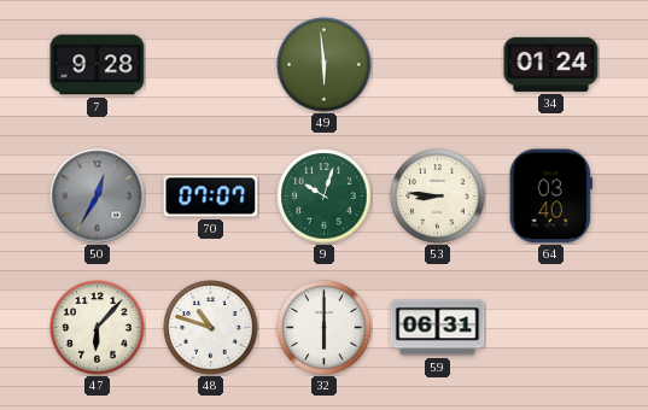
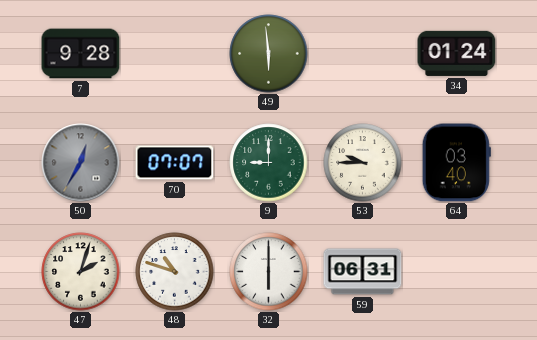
9: 10:03 -> 9:00
53: 8:46 -> 9:45
47: 6:07 -> 2:03
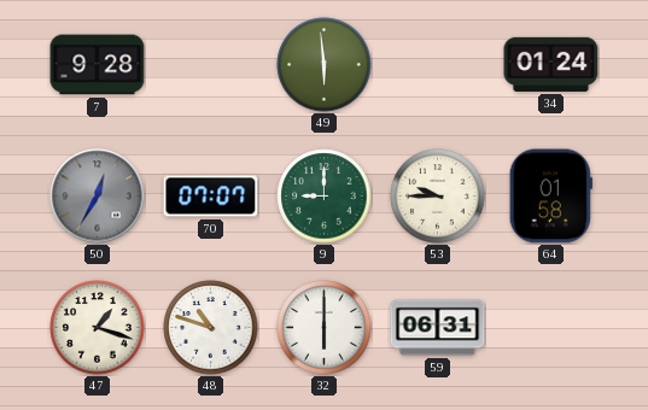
64: 03:40 -> 01:58
47: 2:03 -> 1:18
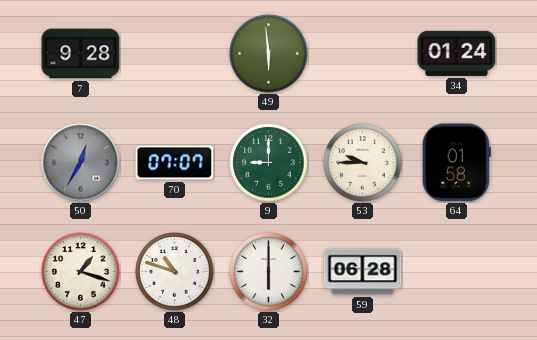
59: 06:31 -> 06:28
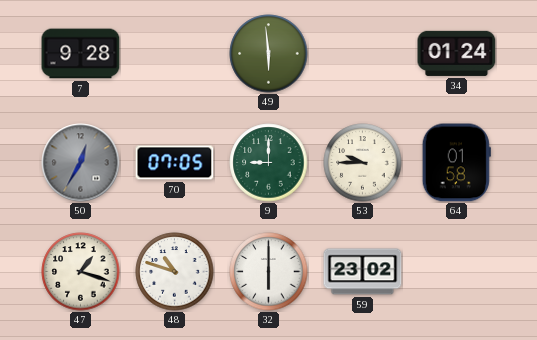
70: 07:07 -> 07:05
59: 06:28 -> 23:02
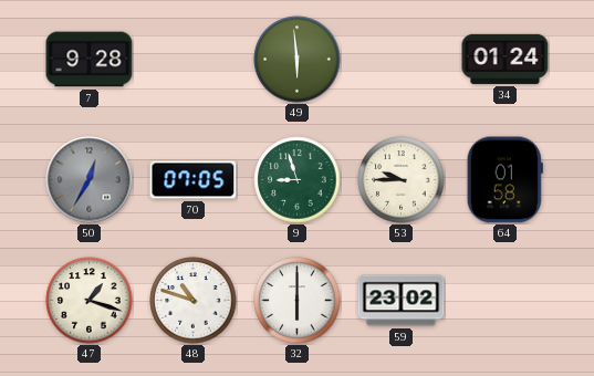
9: 9:00 -> 8:57
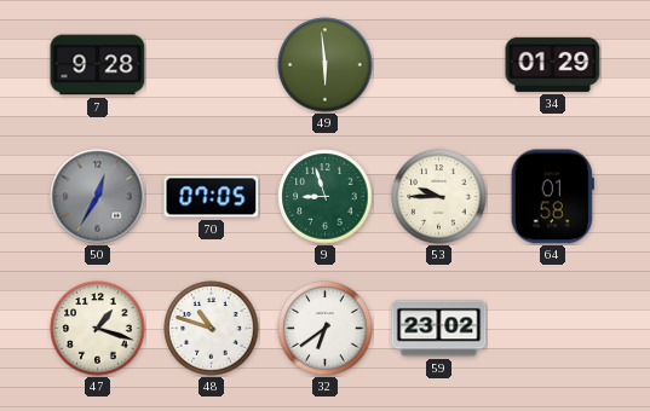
34: 01:24 -> 01:29
32: 6:00 -> 6:39
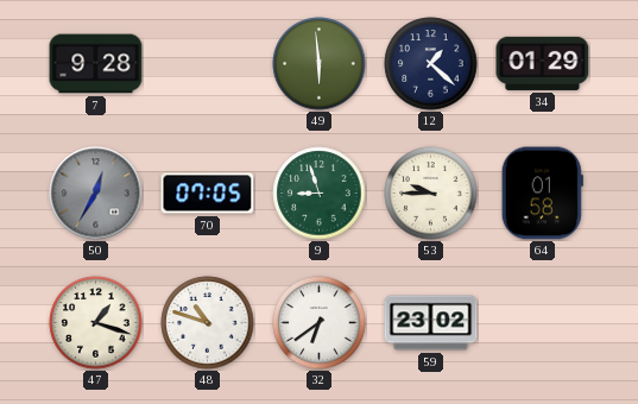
12: none -> 1:22
